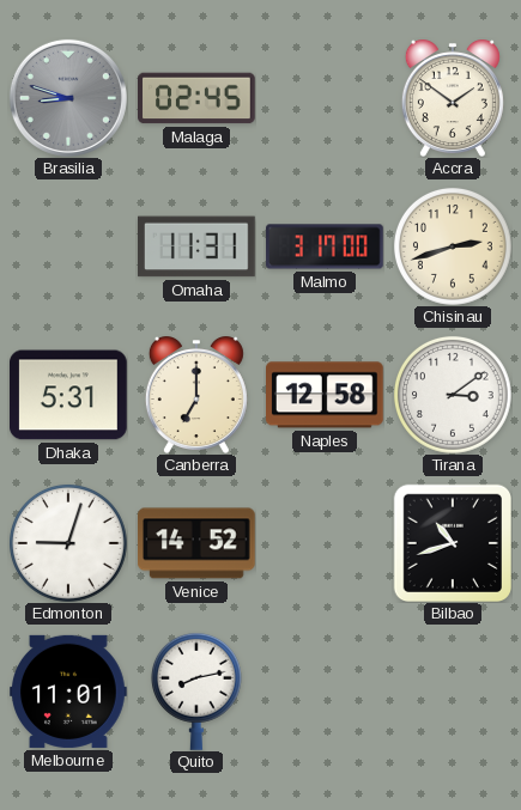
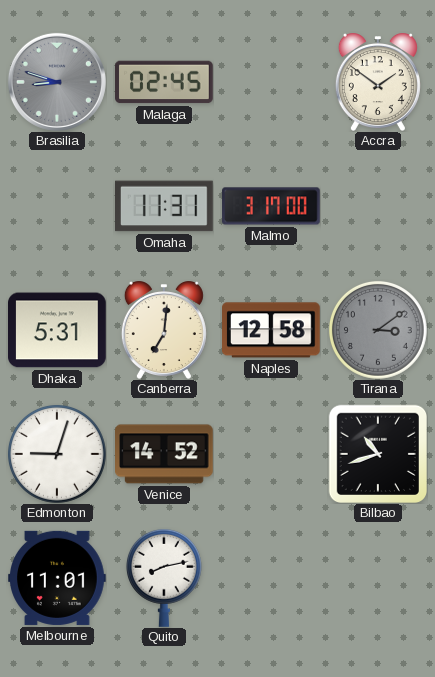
Chisinau: 2:42 -> none
Canberra: 7:00 -> 7:01
Tirana dial: white -> grey
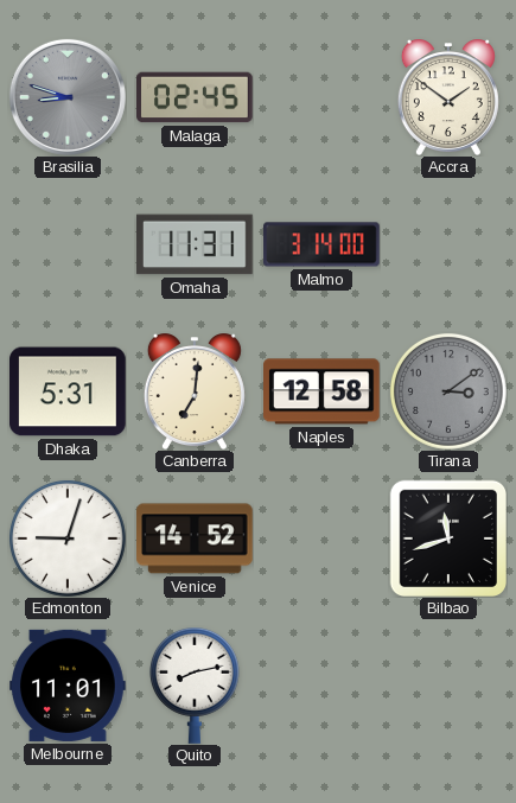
Malmo: 3:17 -> 3:14
Bilbao: 10:42 -> 11:42
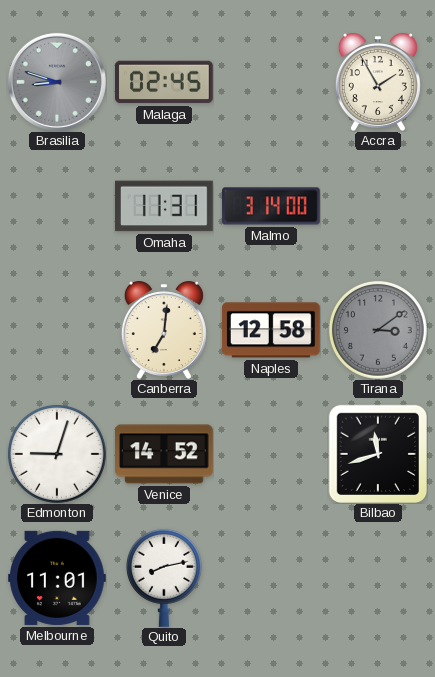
Accra: 1:51 -> 1:55
Dhaka: 5:31 -> none
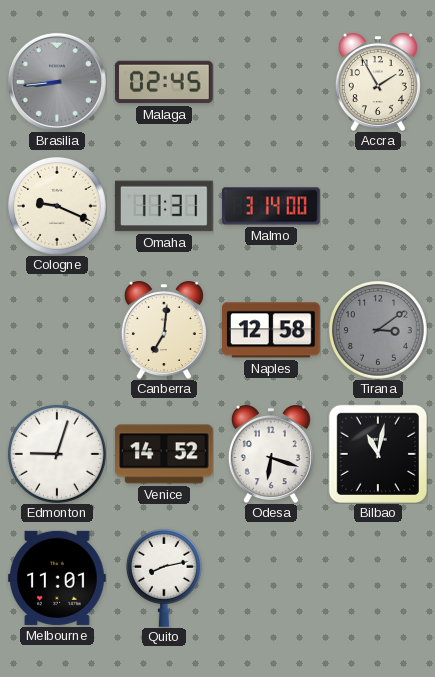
Brasilia: 8:48 -> 8:44
Cologne: none -> 9:19
Odesa: none -> 6:18
Bilbao: 11:42 -> 11:02
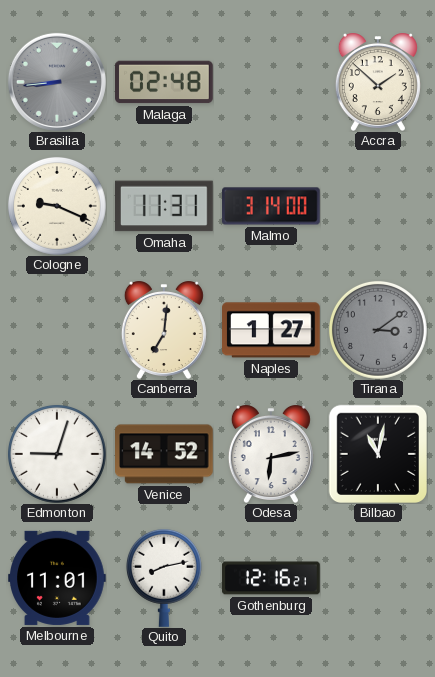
Malaga: 02:45 -> 02:48
Accra: 1:55 -> 1:52
Naples: 12:58 -> 1:27
Odesa: 6:18 -> 6:13
Gothenburg: none -> 12:16
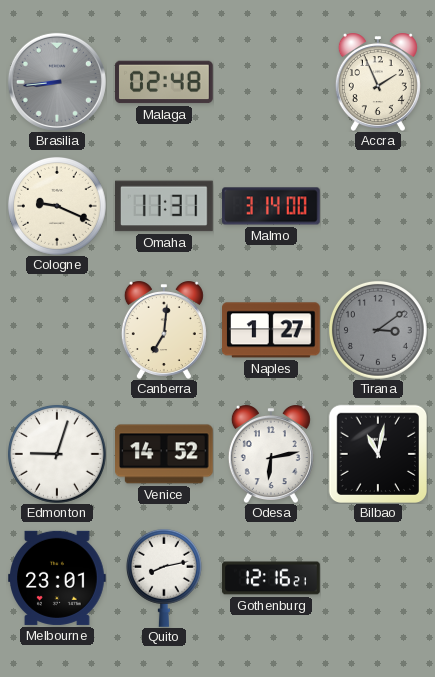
Accra: 1:52 -> 1:56
Melbourne: 11:01 -> 23:01
